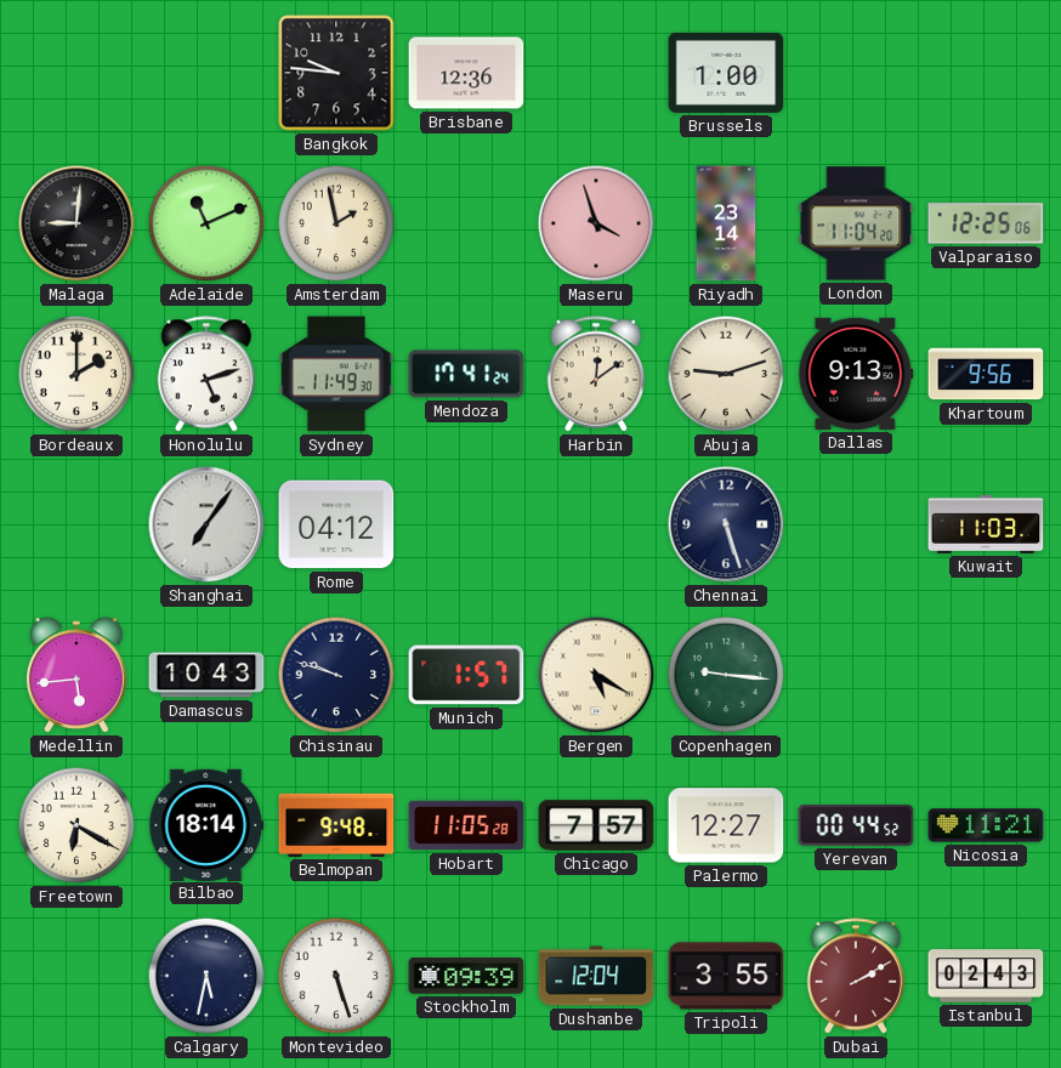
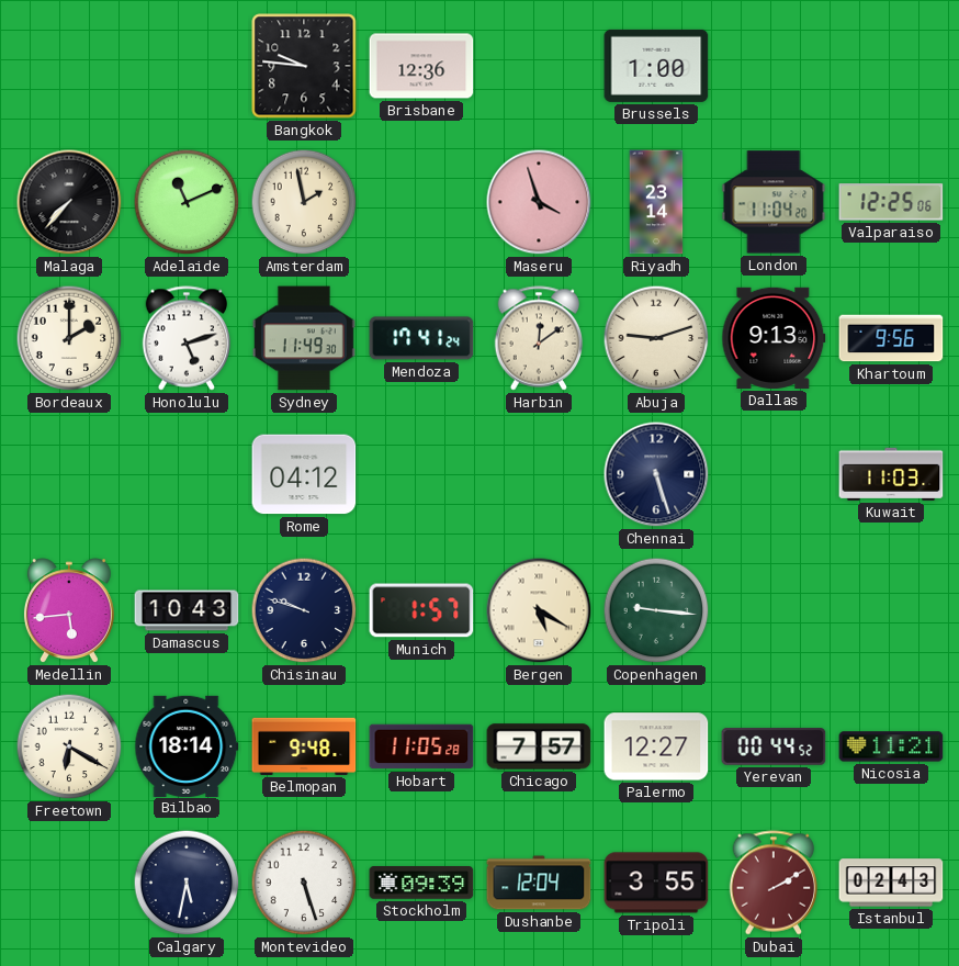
Malaga: 9:01 -> 7:37
Shanghai: 7:06 -> none
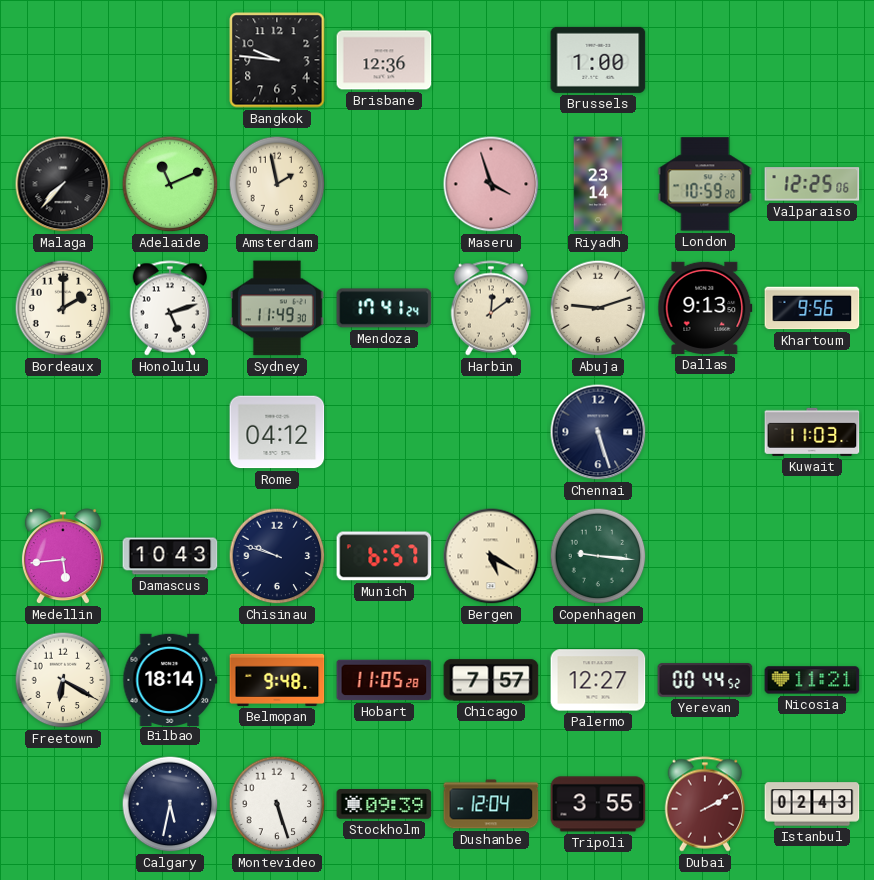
London: 11:04 -> 10:59
Munich: 1:57 -> 6:57
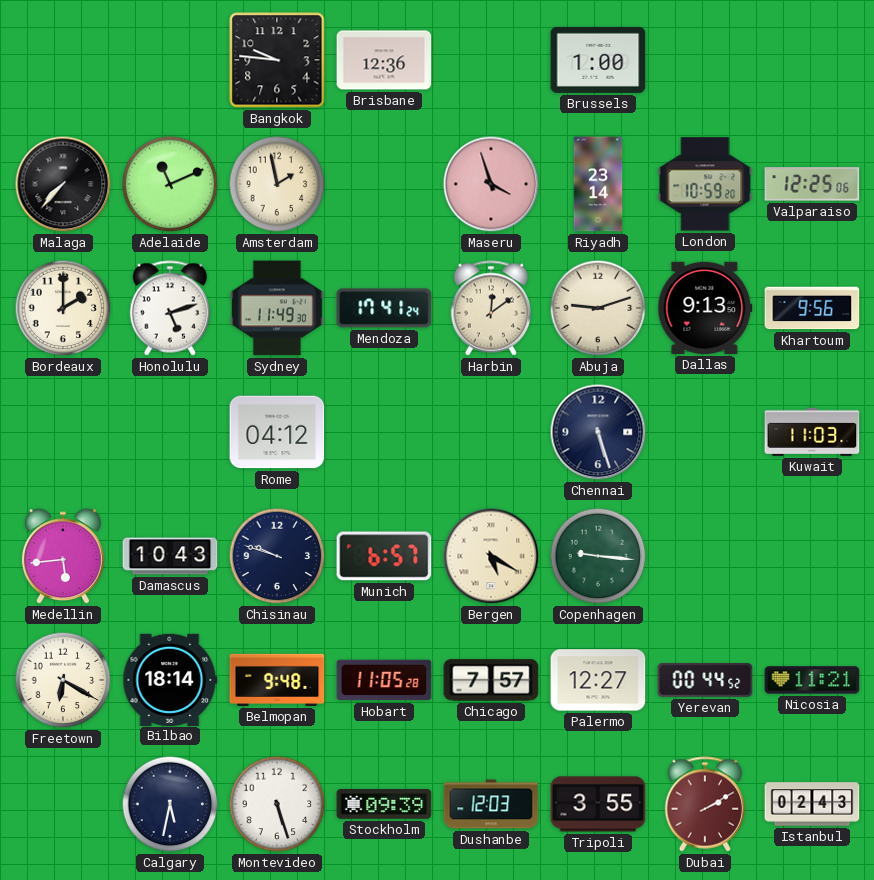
Dushanbe: 12:04 -> 12:03
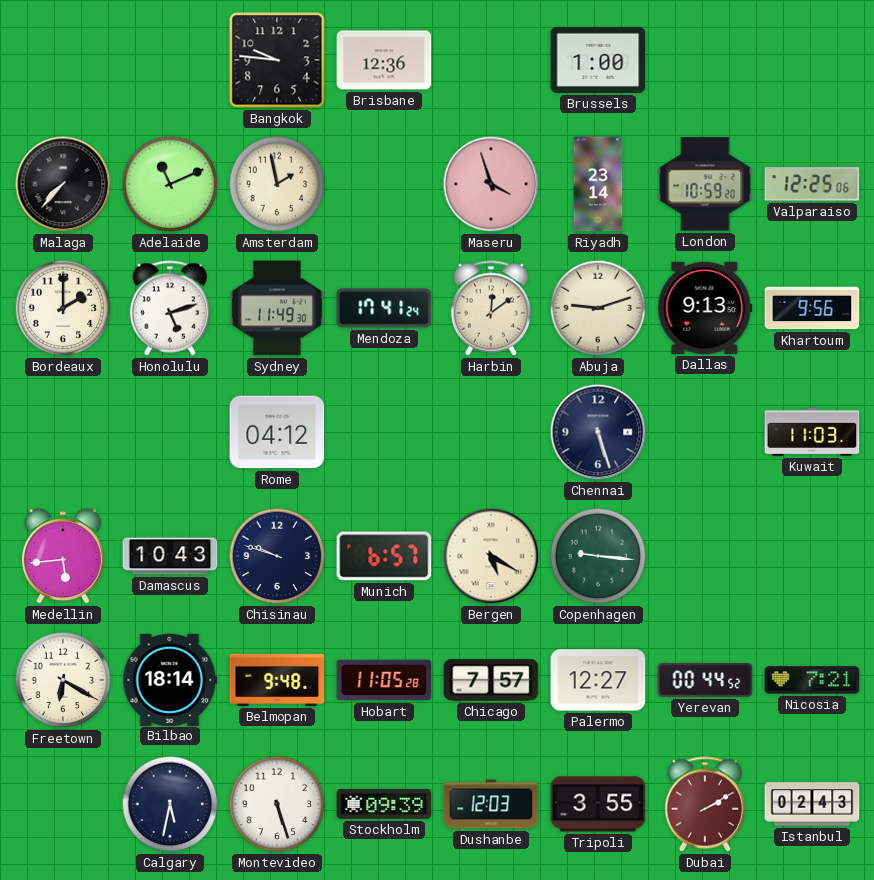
Nicosia: 11:21 -> 7:21
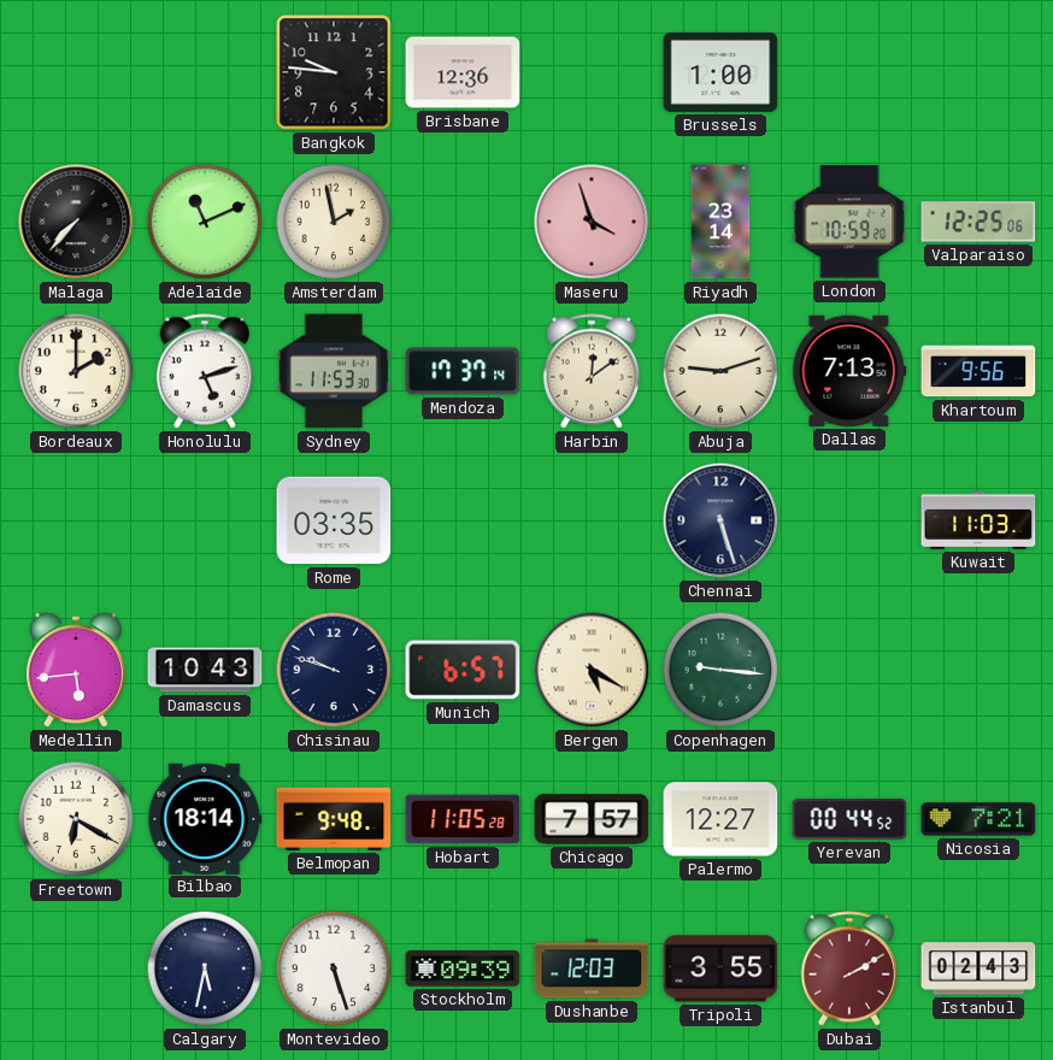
Sydney: 11:49 -> 11:53
Mendoza: 17:41 -> 17:37
Dallas: 9:13 -> 7:13
Rome: 04:12 -> 03:35
